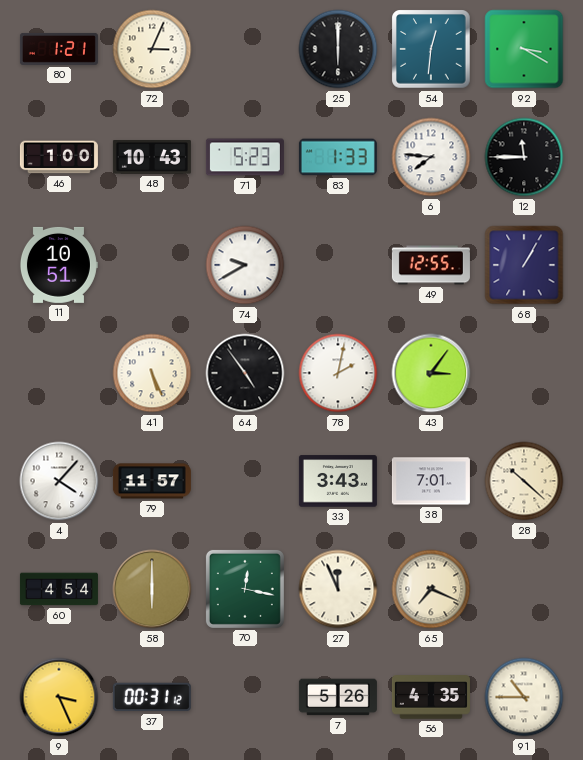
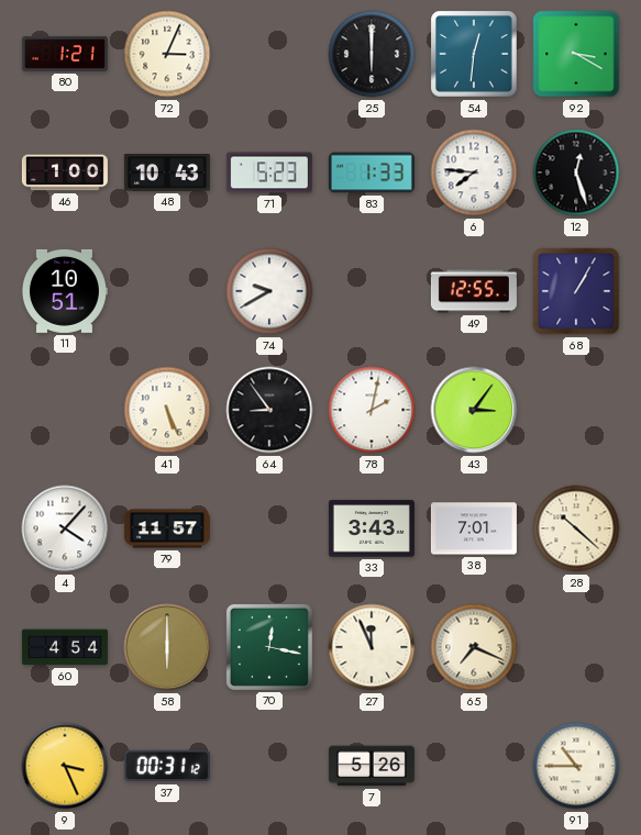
12: 11:45 -> 12:27
64: 4:54 -> 8:54
56: 4:35 -> none
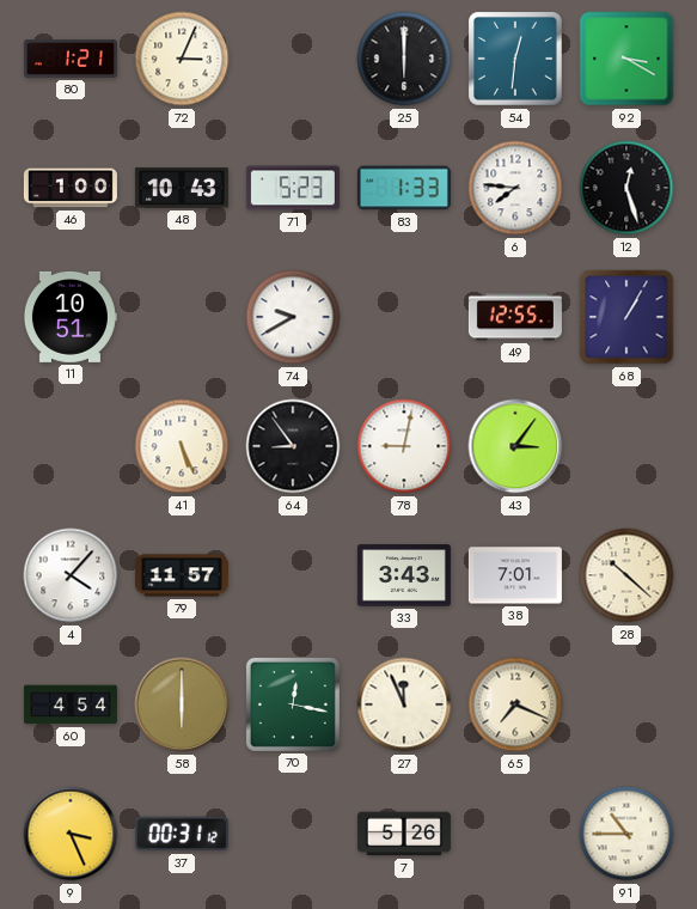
78: 2:02 -> 9:02
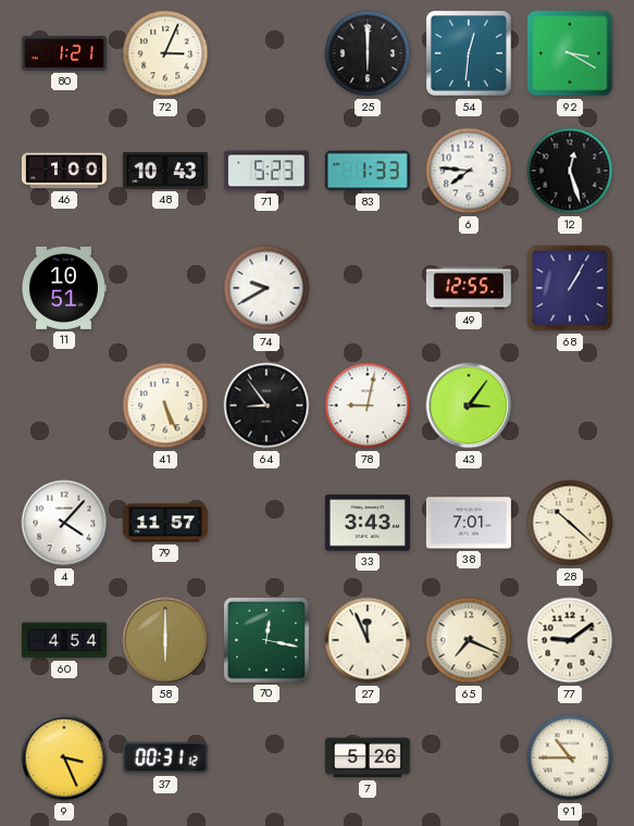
77: none -> 9:09
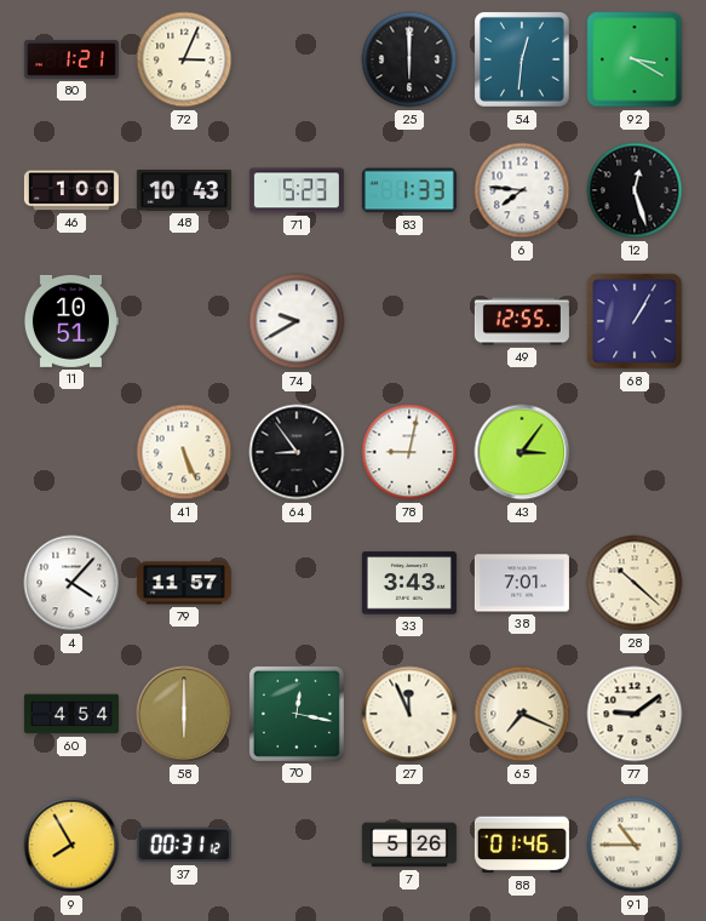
9: 3:26 -> 7:55
88: none -> 01:46
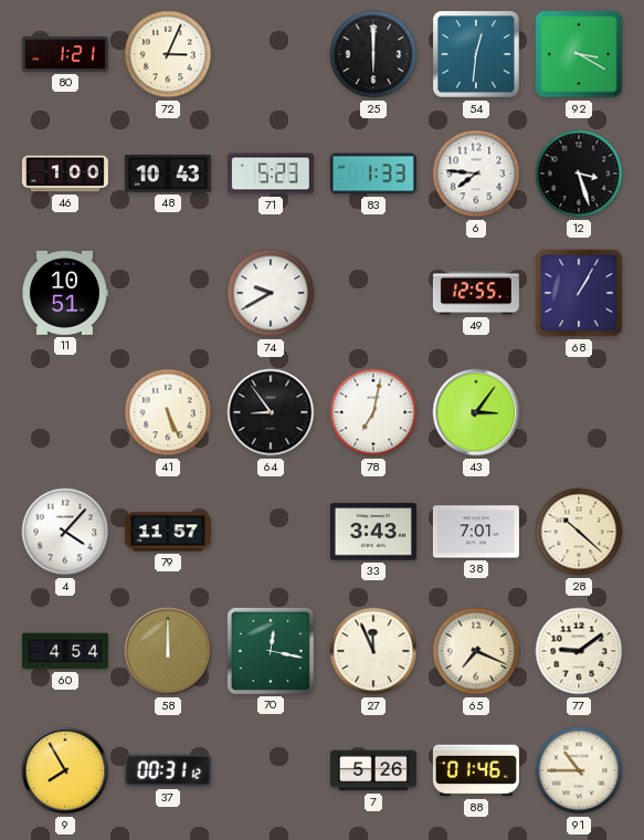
12: 12:27 -> 3:27
78: 9:02 -> 7:02
58: 6:00 -> 12:00
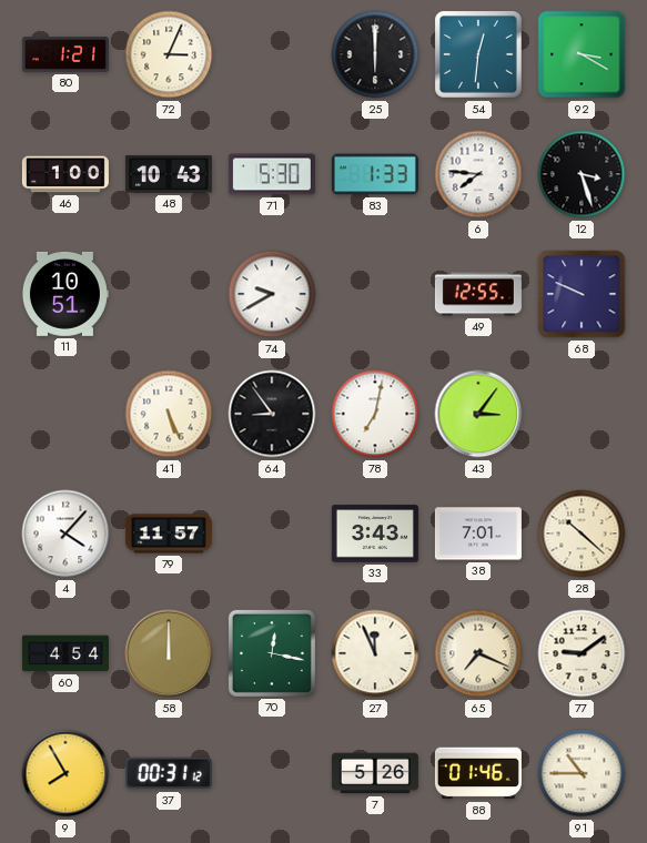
71: 5:23 -> 5:30
68: 1:05 -> 9:49
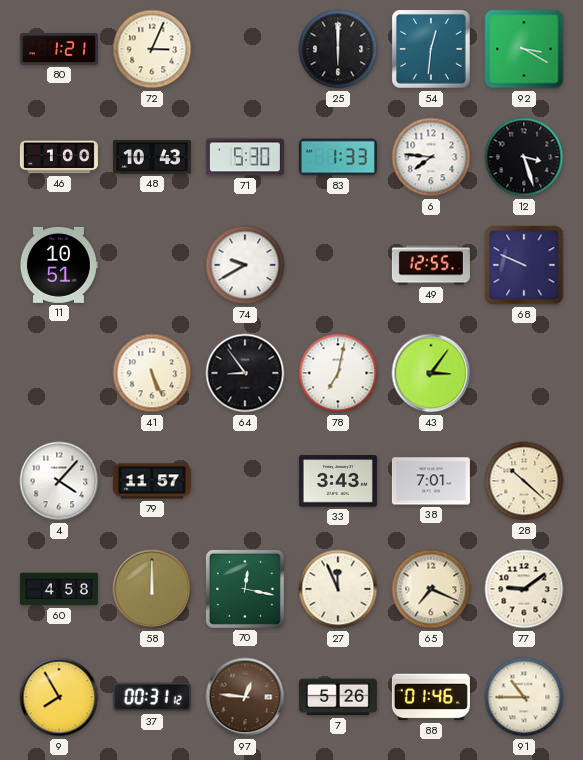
60: 4:54 -> 4:58
97: none -> 12:46
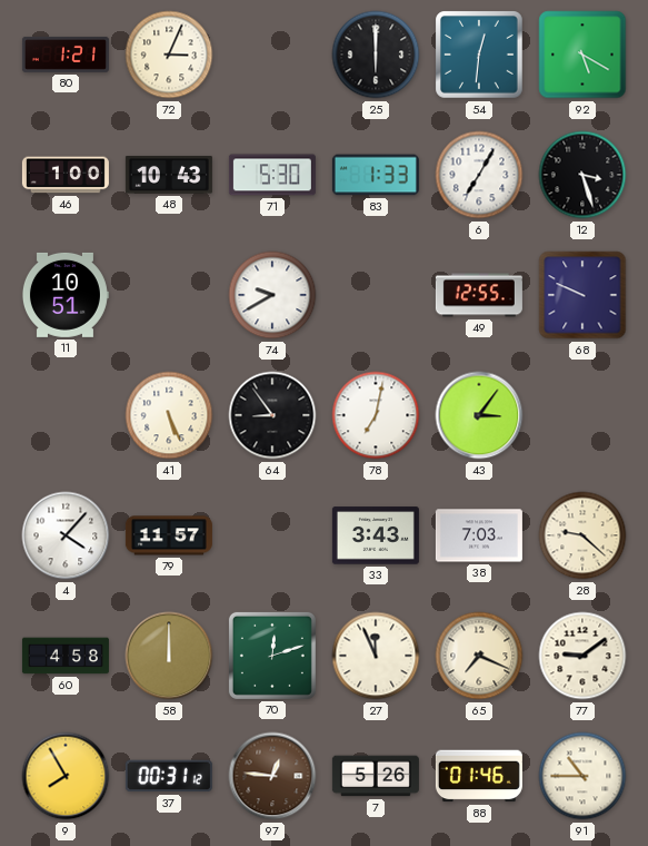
92: 3:20 -> 5:20
6: 7:46 -> 7:05
38: 7:01 -> 7:03
28: 10:22 -> 9:22
70: 12:17 -> 12:12
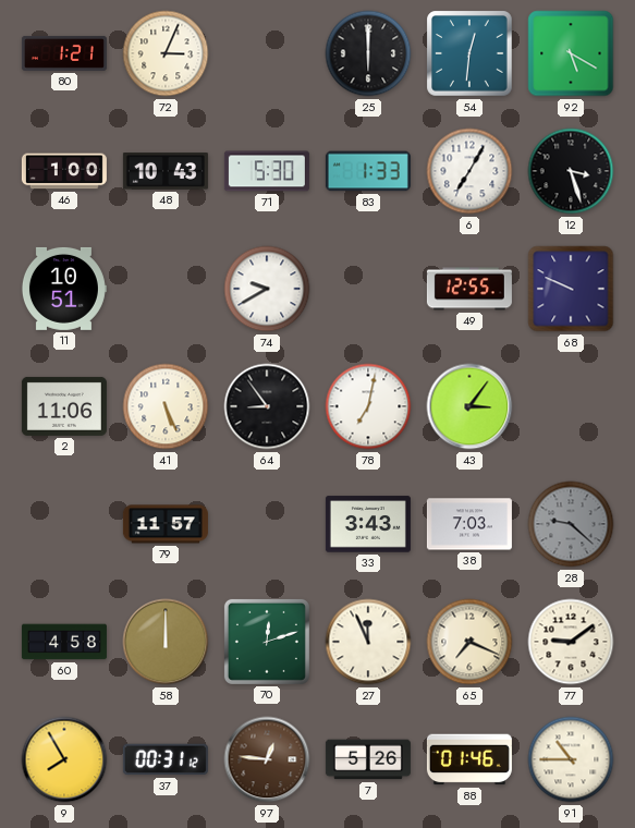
2: none -> 11:06
4: 4:07 -> none
28 dial: cream -> grey
